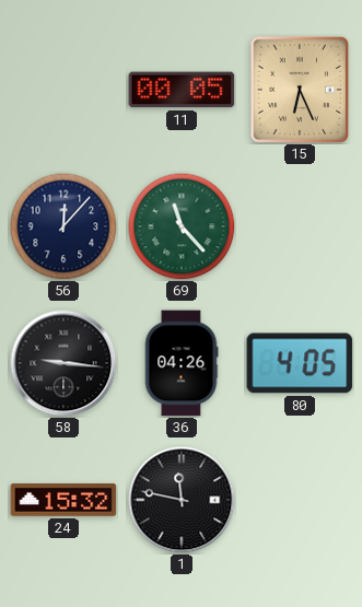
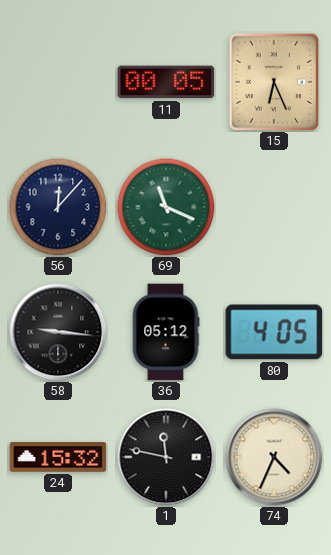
69: 11:23 -> 11:19
36: 04:26 -> 05:12
74: none -> 4:34
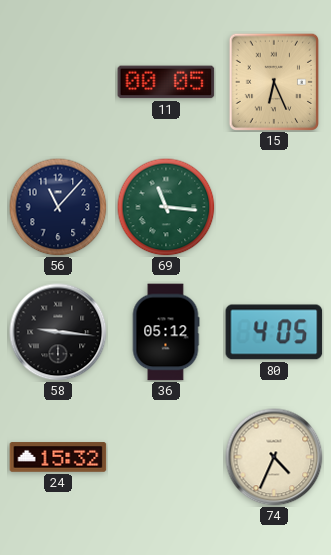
56: 12:07 -> 11:07
69: 11:19 -> 11:16
1: 11:47 -> none
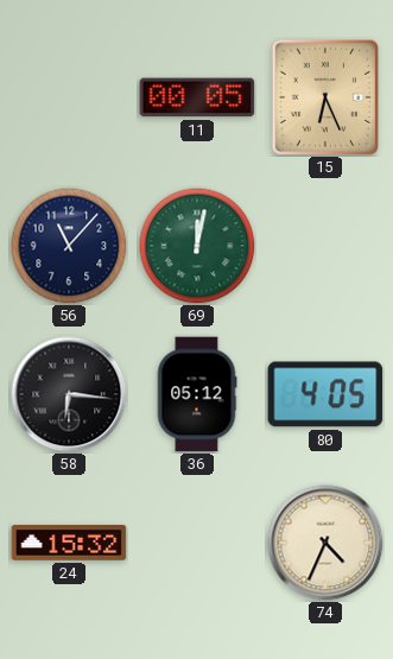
69: 11:16 -> 12:02
58: 9:16 -> 6:16
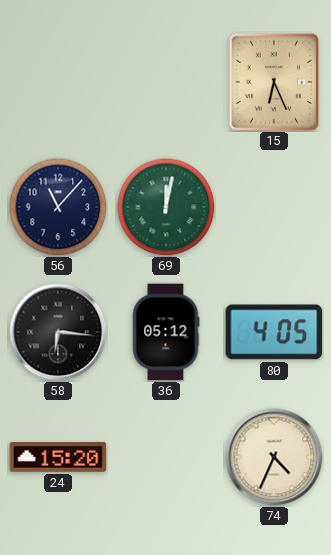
11: 00:05 -> none
24: 15:32 -> 15:20
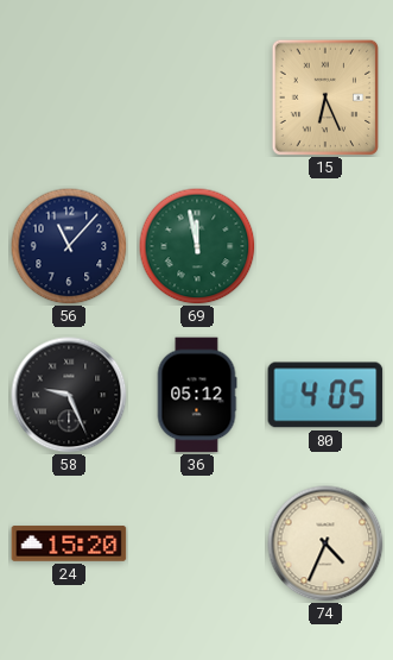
69: 12:02 -> 11:58
58: 6:16 -> 9:26
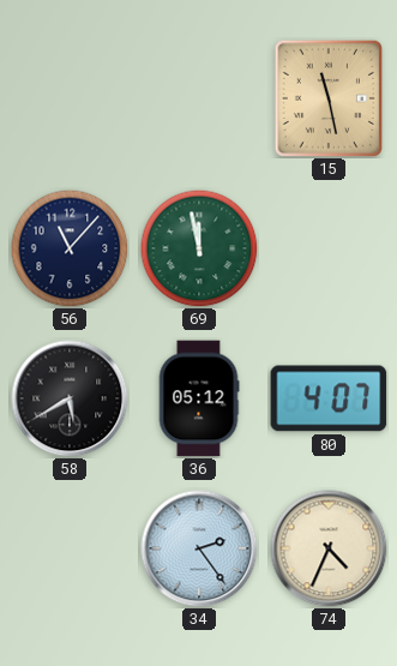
15: 6:26 -> 11:28
58: 9:26 -> 5:40
80: 4:05 -> 4:07
24: 15:20 -> none
34: none -> 2:24
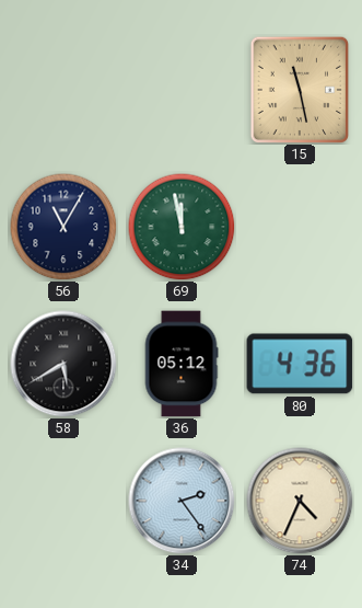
56: 11:07 -> 11:05
80: 4:07 -> 4:36
